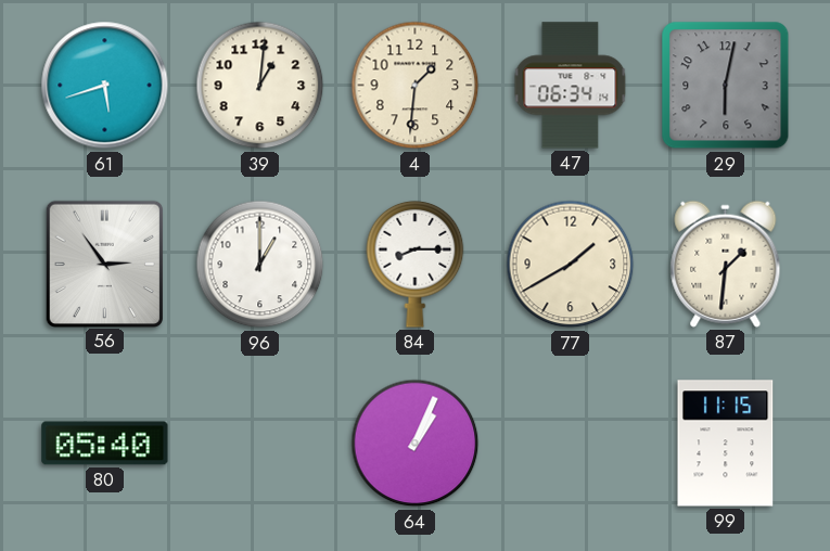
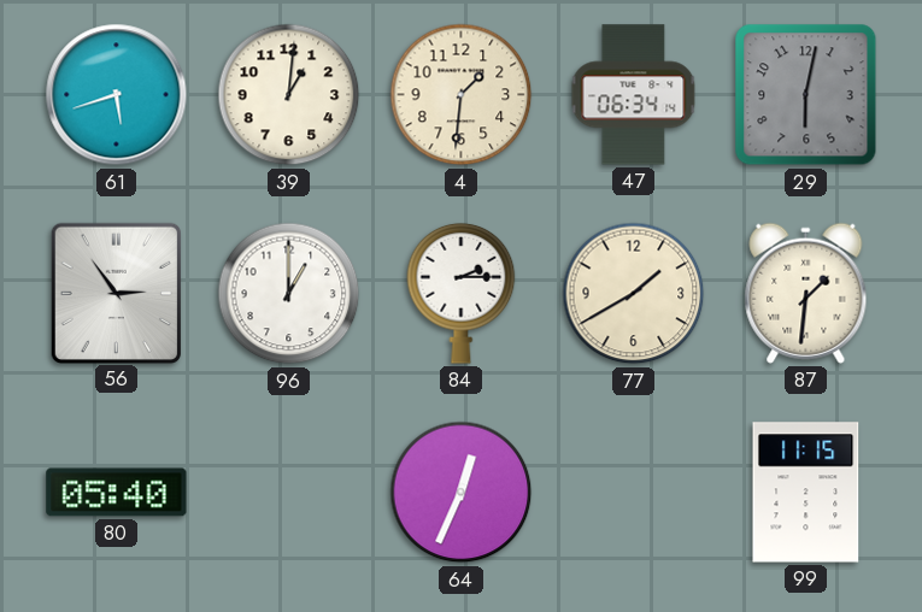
84: 8:15 -> 2:15
64: 1:04 -> 12:34
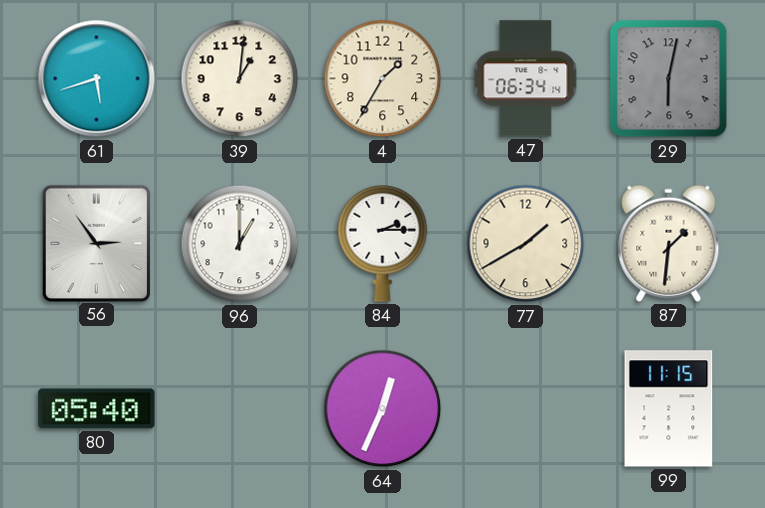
4: 1:31 -> 1:35
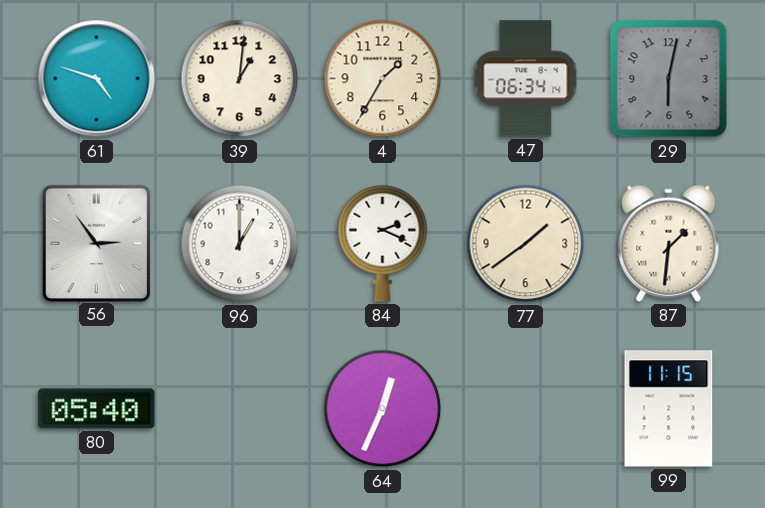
61: 5:42 -> 4:48
84: 2:15 -> 2:19
77: 1:40 -> 1:39
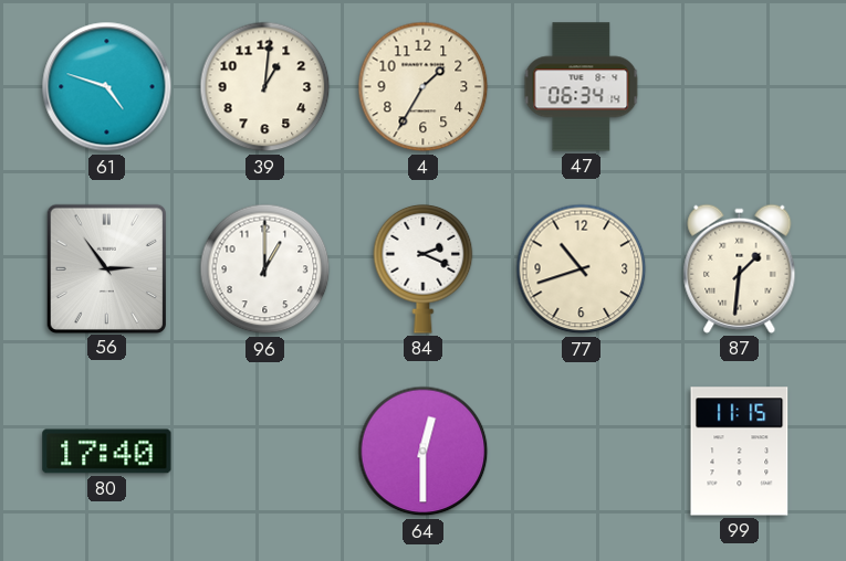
29: 6:02 -> none
77: 1:39 -> 10:42
80: 05:40 -> 17:40
64: 12:34 -> 12:30
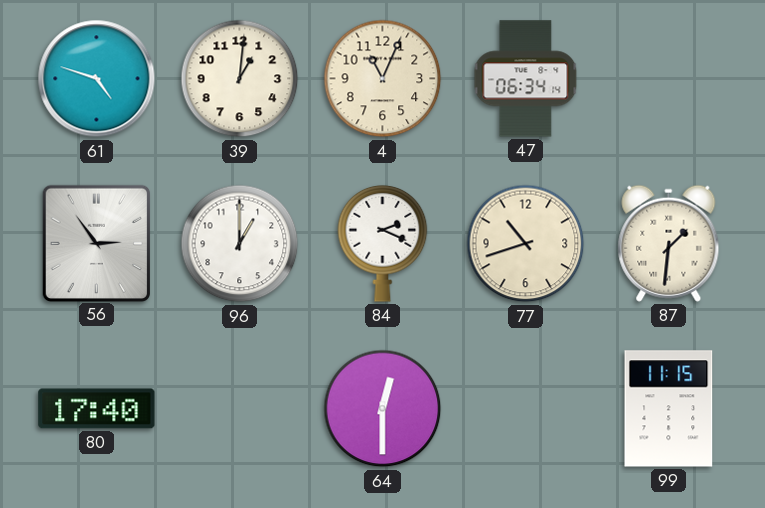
4: 1:35 -> 11:04
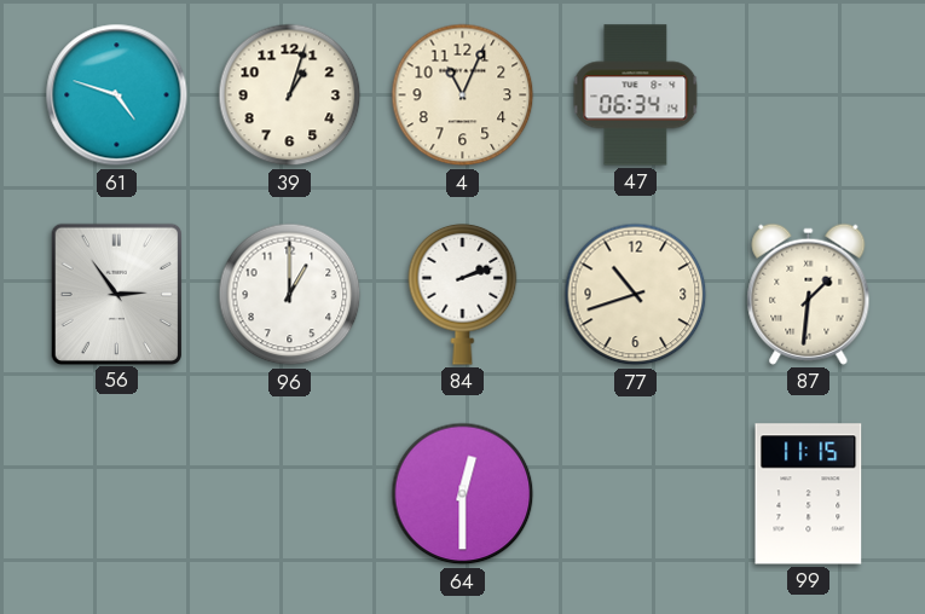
39: 1:01 -> 1:03
84: 2:19 -> 2:12
80: 17:40 -> none
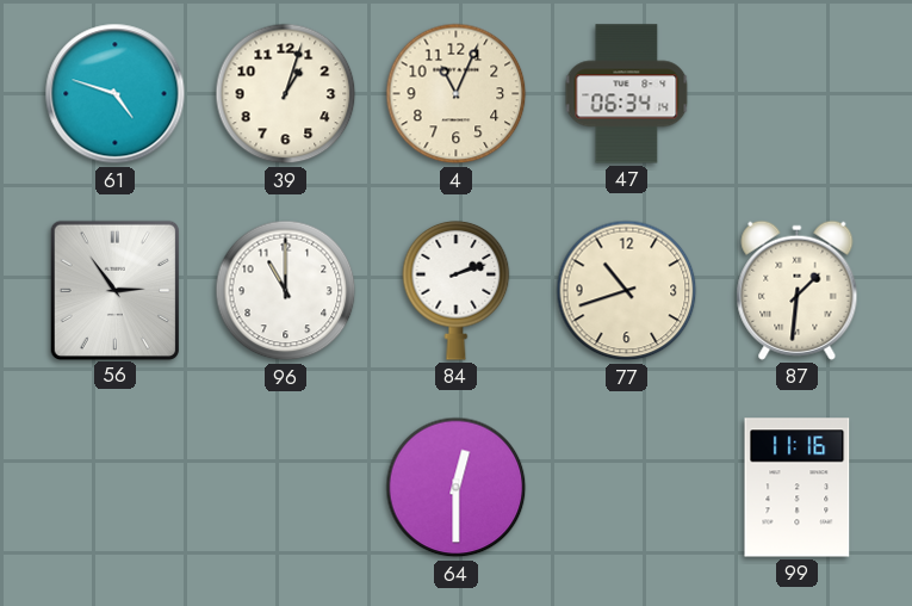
96: 1:00 -> 11:00
99: 11:15 -> 11:16
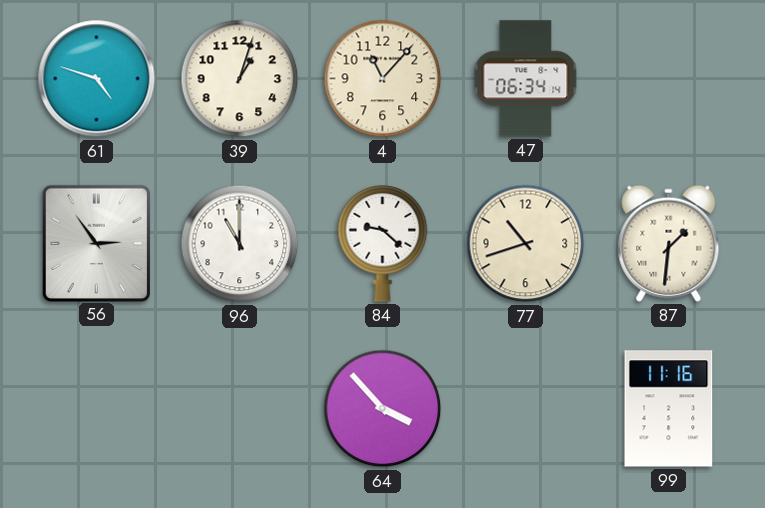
4: 11:04 -> 11:07
84: 2:12 -> 9:22
64: 12:30 -> 3:53
